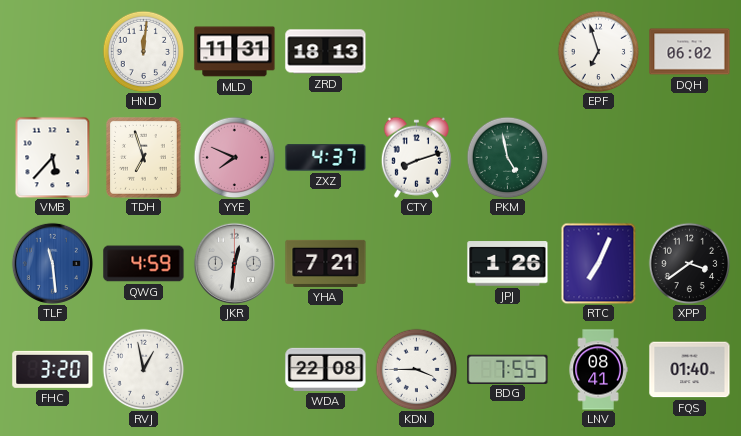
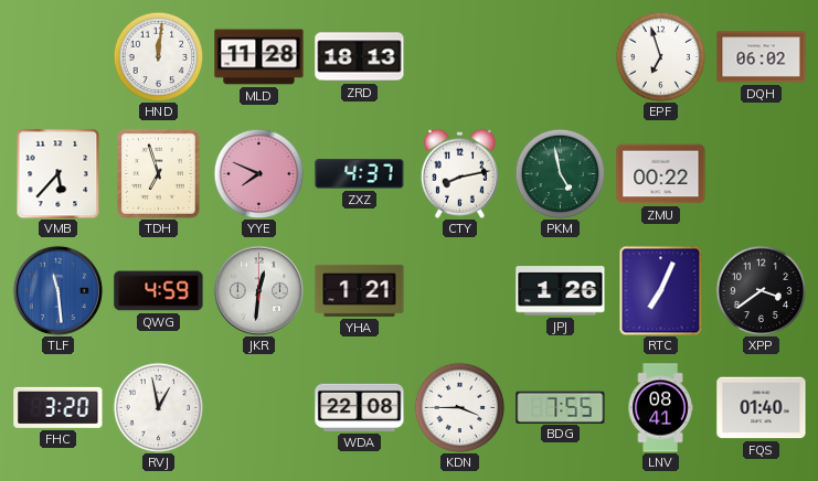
MLD: 11:31 -> 11:28
CTY: 8:12 -> 8:13
ZMU: none -> 00:22
YHA: 7:21 -> 1:21
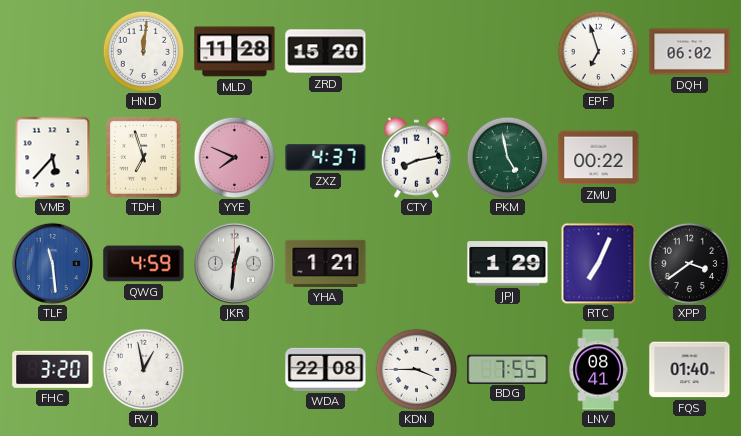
ZRD: 18:13 -> 15:20
JPJ: 1:26 -> 1:29
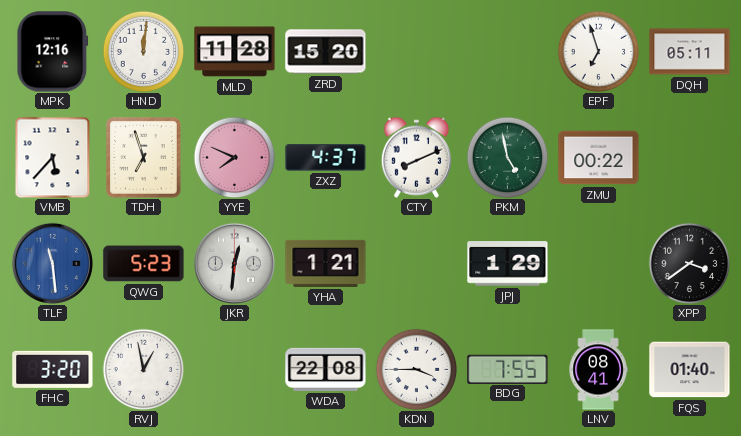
MPK: none -> 12:16
DQH: 06:02 -> 05:11
CTY: 8:13 -> 8:11
QWG: 4:59 -> 5:23
RTC: 7:04 -> none
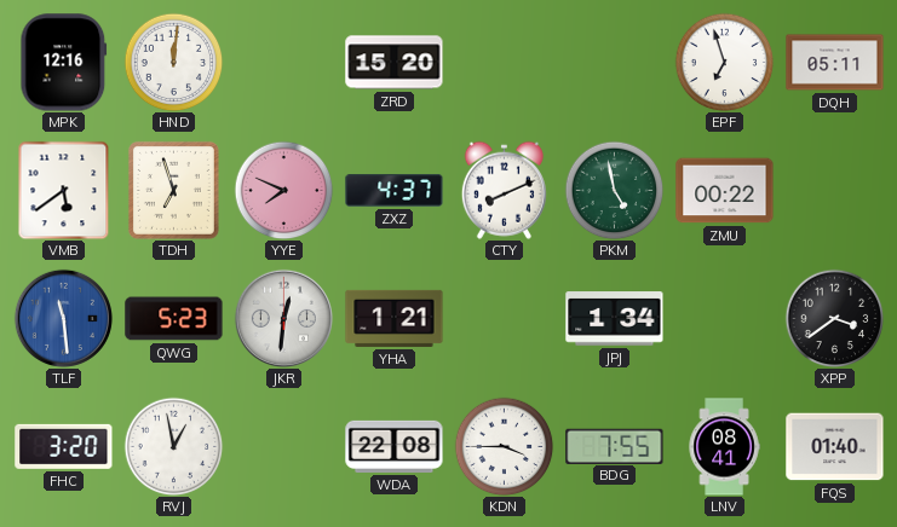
MLD: 11:28 -> none
VMB: 5:37 -> 5:39
JPJ: 1:29 -> 1:34
